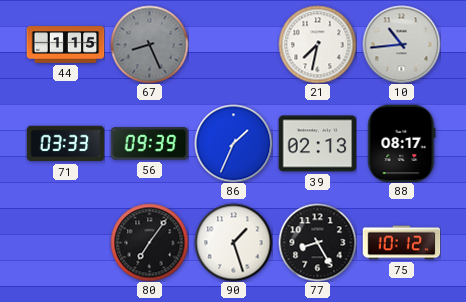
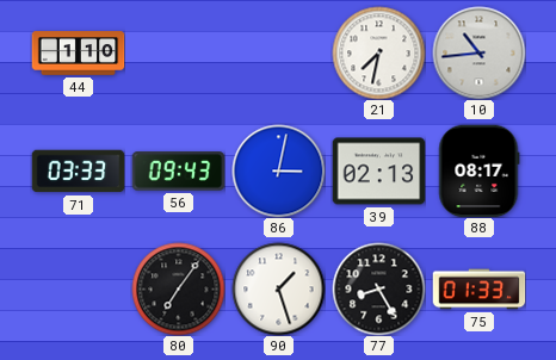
44: 1:15 -> 1:10
67: 8:26 -> none
56: 09:39 -> 09:43
86: 1:34 -> 3:02
75: 10:12 -> 01:33
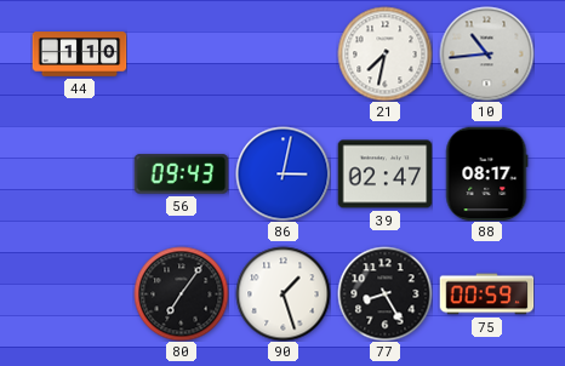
71: 03:33 -> none
39: 02:13 -> 02:47
75: 01:33 -> 00:59
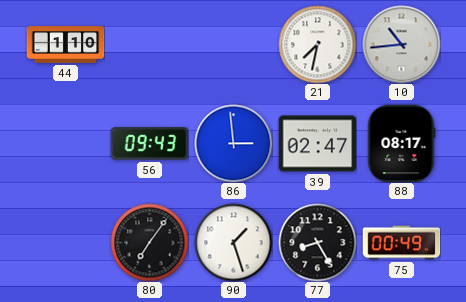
86: 3:02 -> 2:59
75: 00:59 -> 00:49
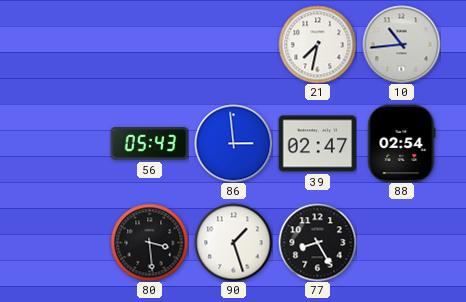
44: 1:10 -> none
56: 09:43 -> 05:43
88: 08:17 -> 02:54
80: 7:06 -> 3:29
75: 00:49 -> none
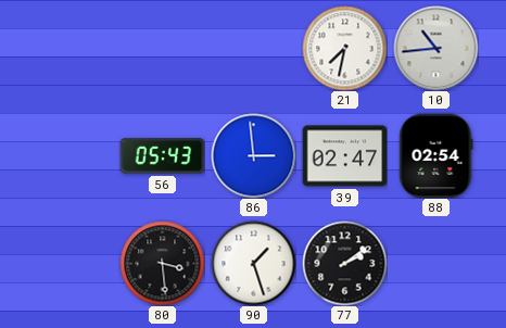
77: 8:25 -> 2:09
